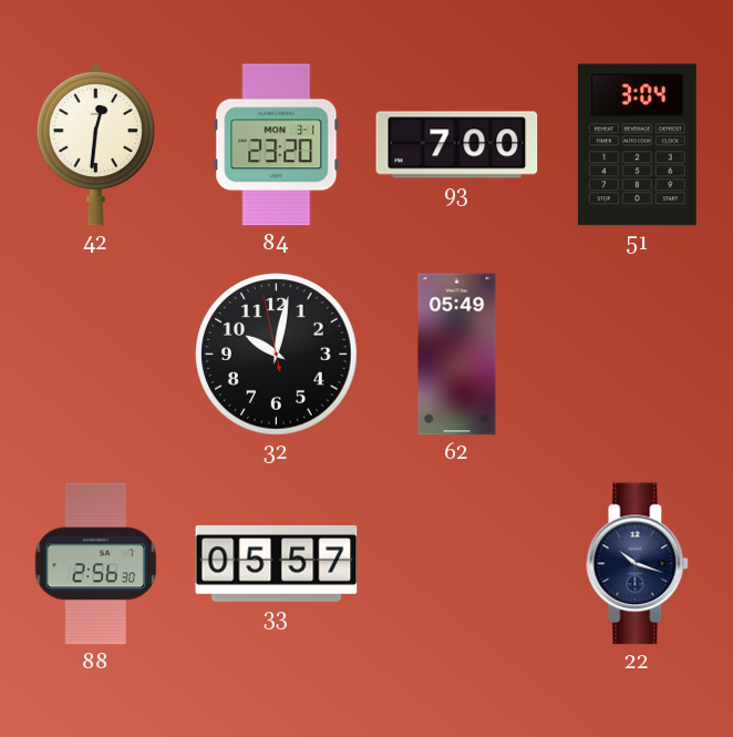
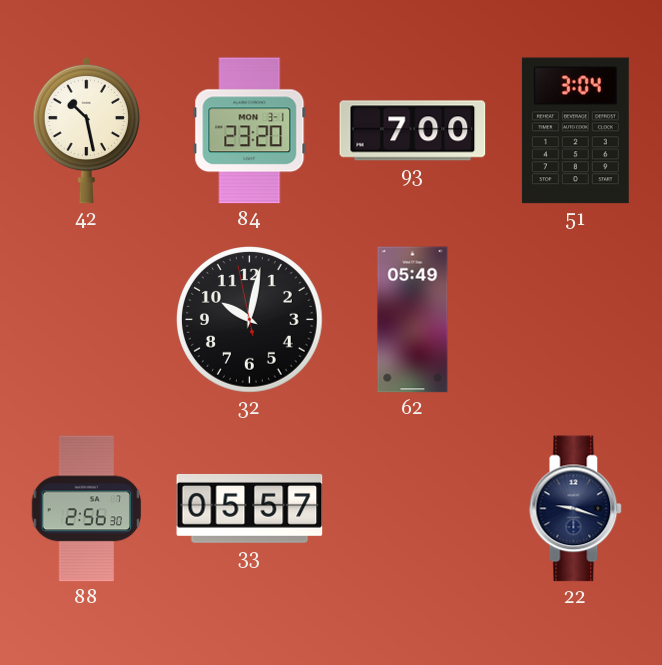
42: 12:31 -> 10:28
22: 10:18 -> 9:18
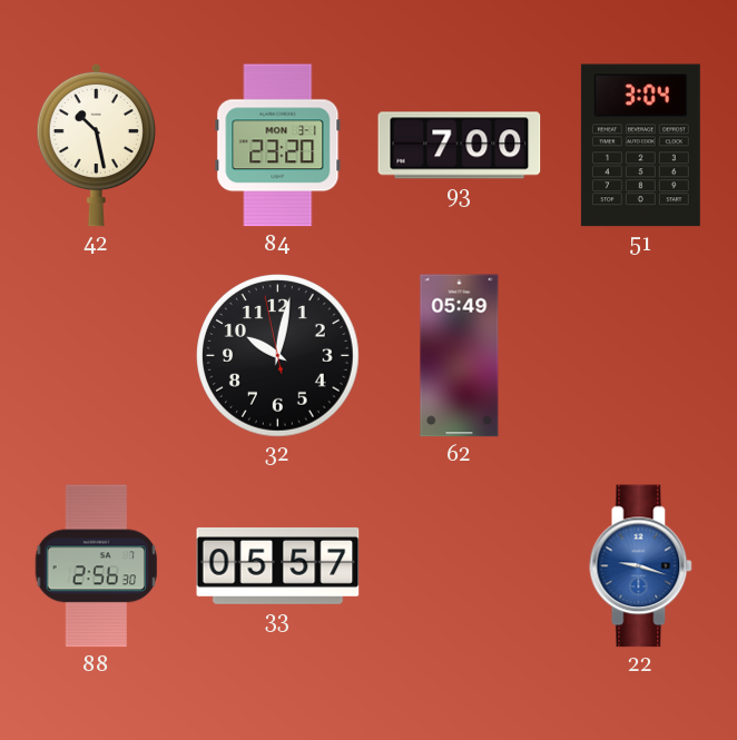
22 dial: navy -> blue
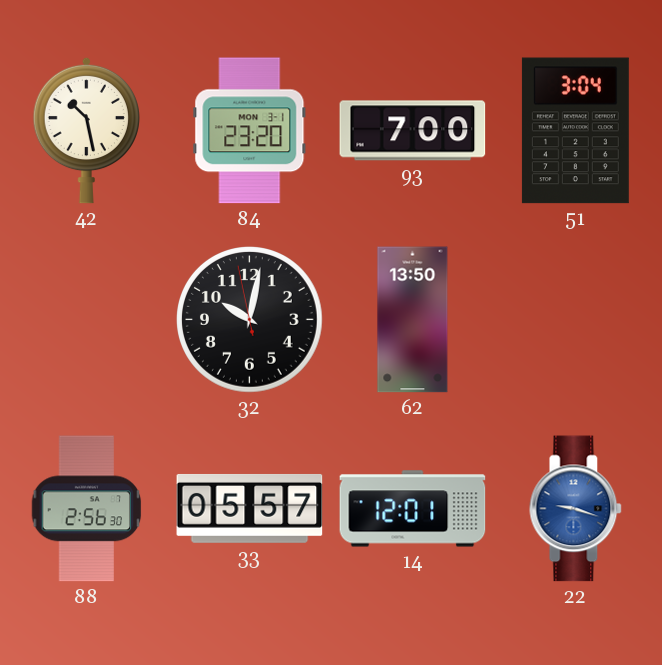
62: 05:49 -> 13:50
14: none -> 12:01
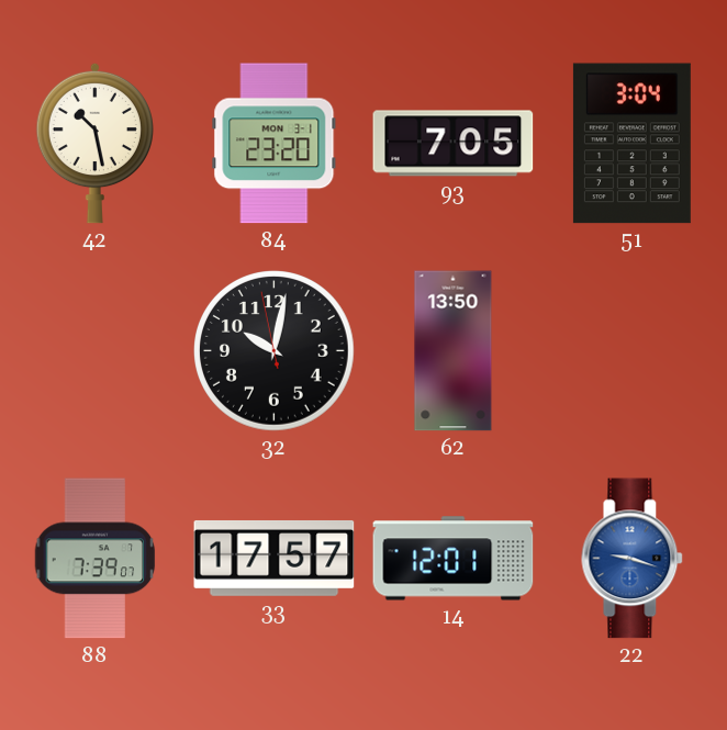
93: 7:00 -> 7:05
88: 2:56 -> 7:39
33: 05:57 -> 17:57
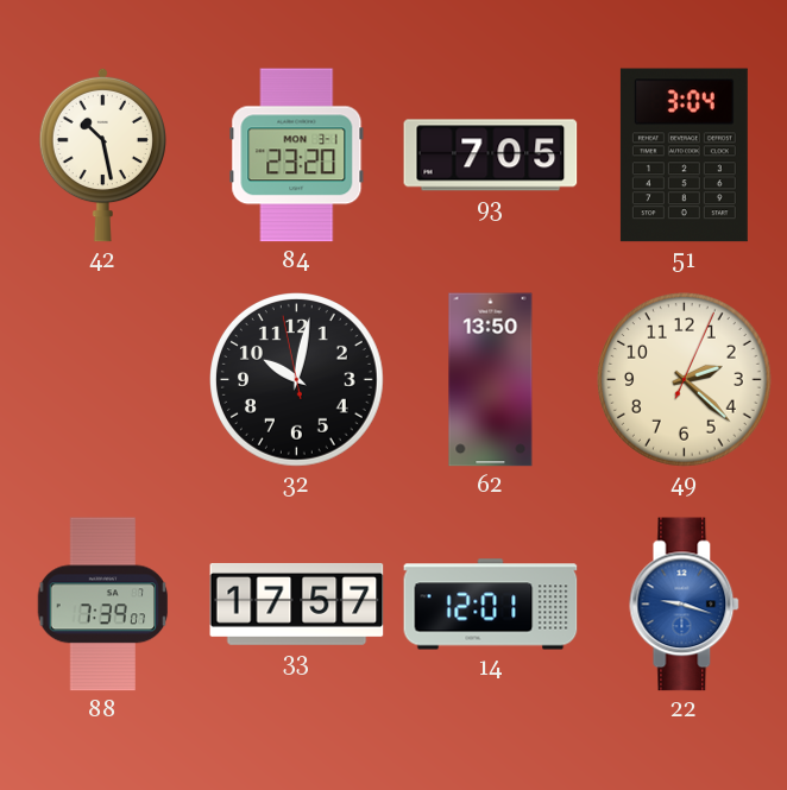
49: none -> 2:22
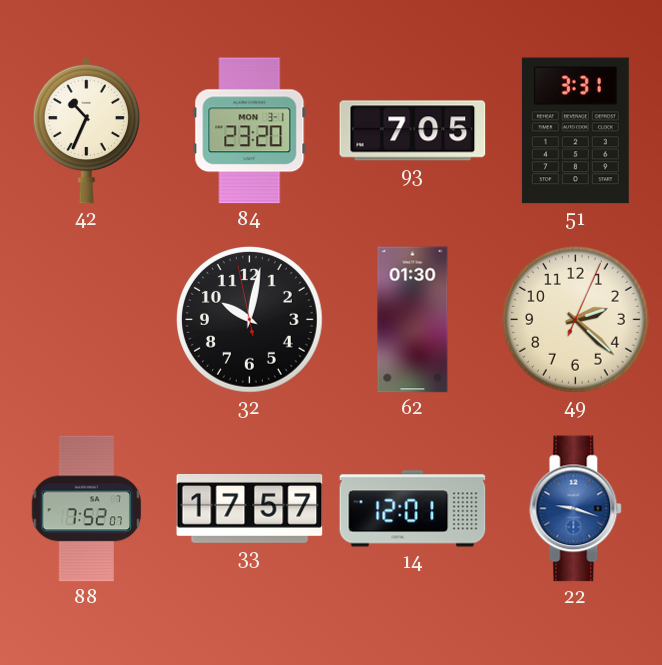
42: 10:28 -> 10:34
51: 3:04 -> 3:31
62: 13:50 -> 01:30
88: 7:39 -> 7:52
